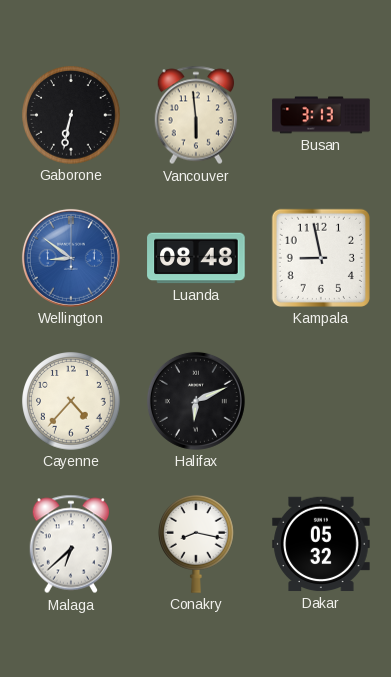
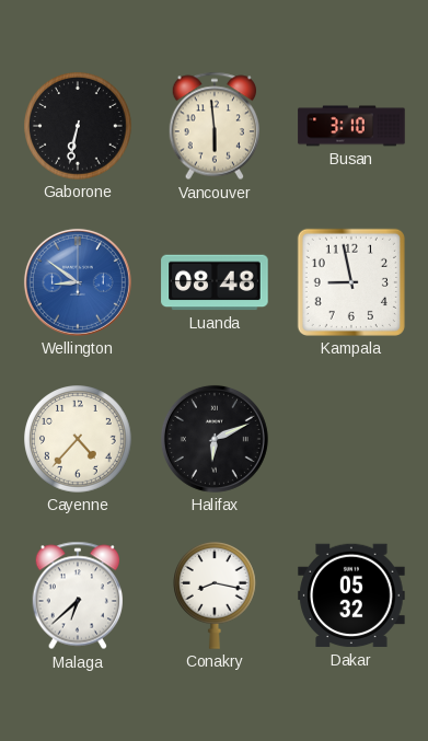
Busan: 3:13 -> 3:10
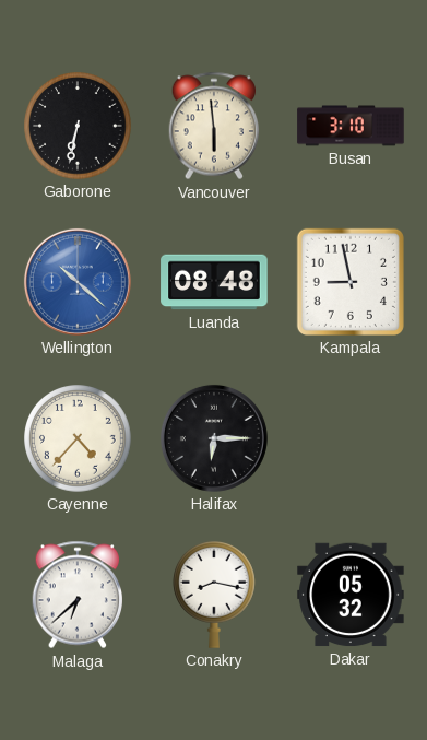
Wellington: 8:51 -> 10:22
Halifax: 6:11 -> 6:15
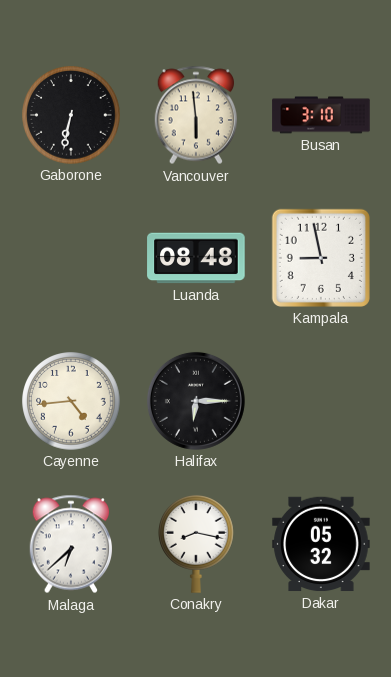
Wellington: 10:22 -> none
Cayenne: 4:37 -> 4:44
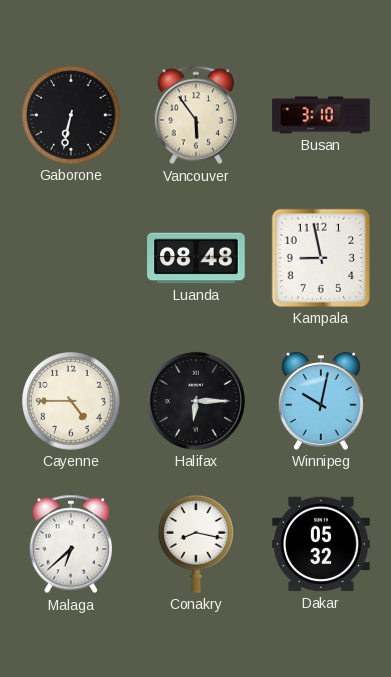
Vancouver: 5:59 -> 5:54
Cayenne: 4:44 -> 4:45
Winnipeg: none -> 10:02
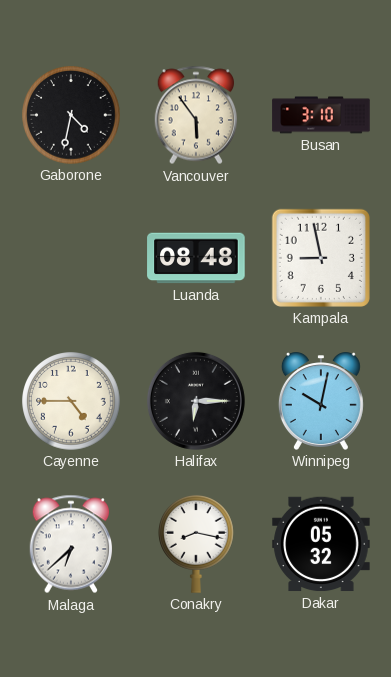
Gaborone: 6:32 -> 4:32
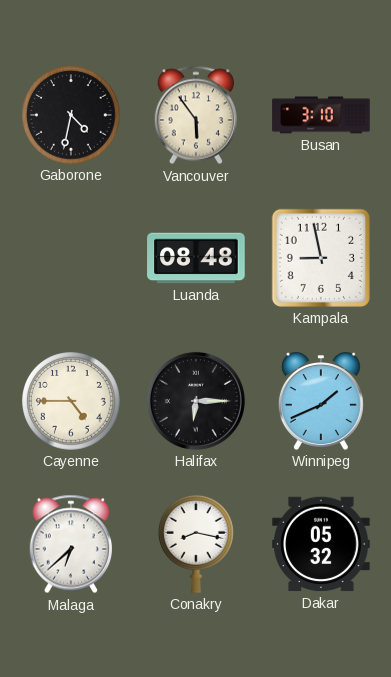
Winnipeg: 10:02 -> 1:41
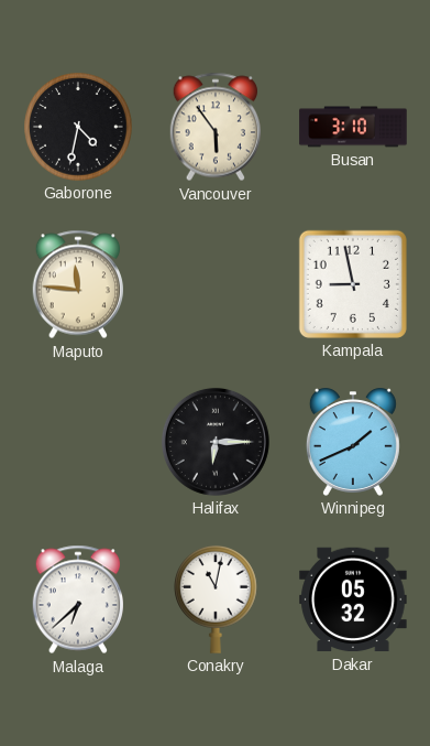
Maputo: none -> 11:46
Luanda: 08:48 -> none
Cayenne: 4:45 -> none
Conakry: 8:17 -> 11:02
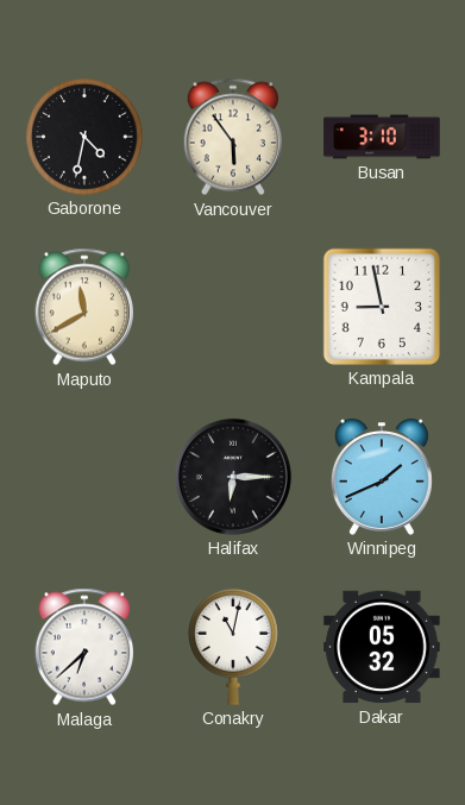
Maputo: 11:46 -> 11:40
